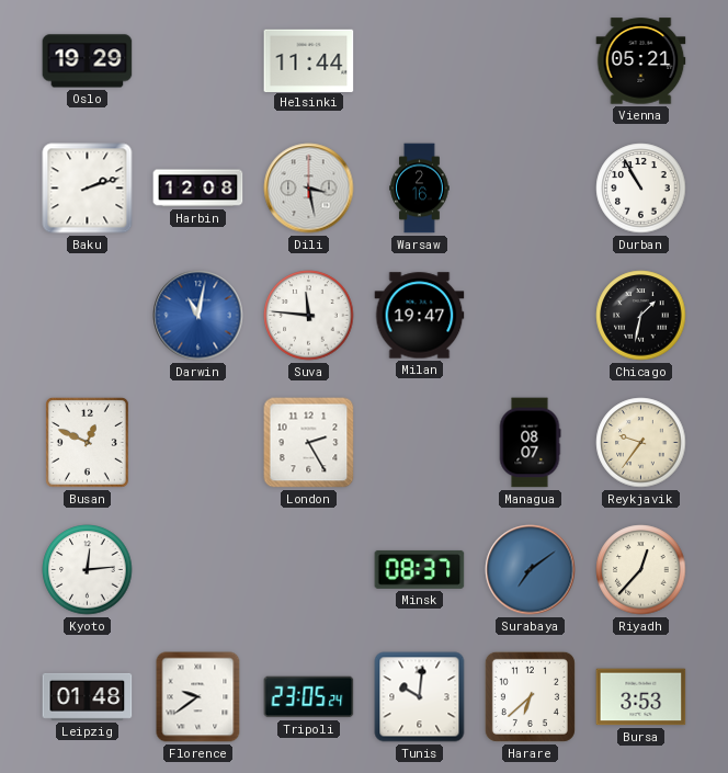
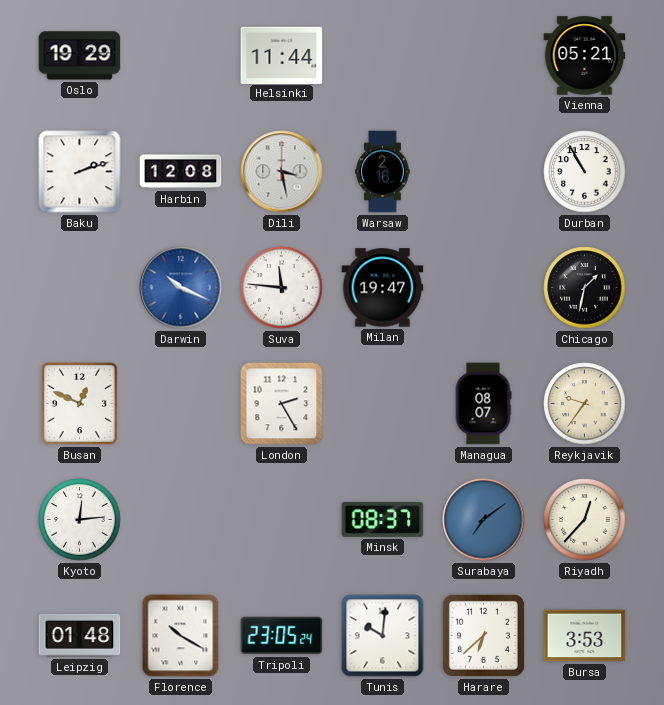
Darwin: 11:02 -> 10:19
Florence: 9:39 -> 10:20
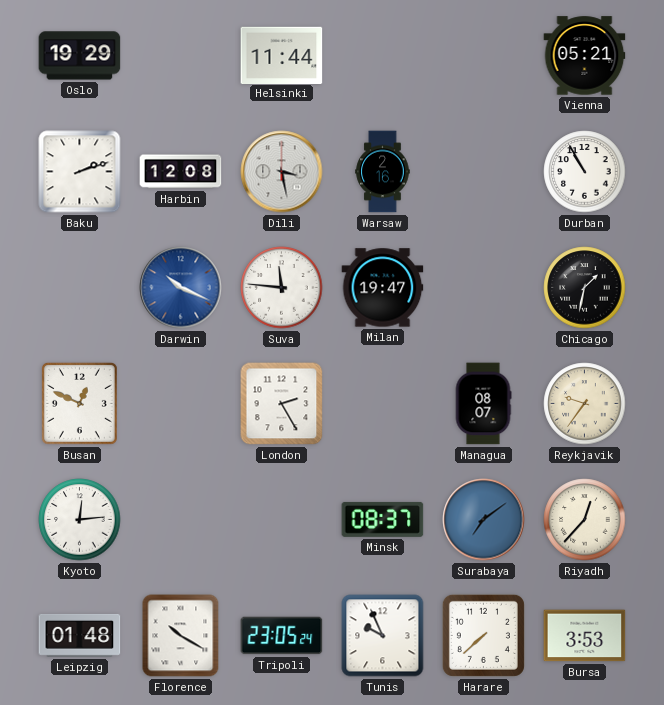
Tunis: 10:01 -> 9:56
Harare: 6:38 -> 7:38
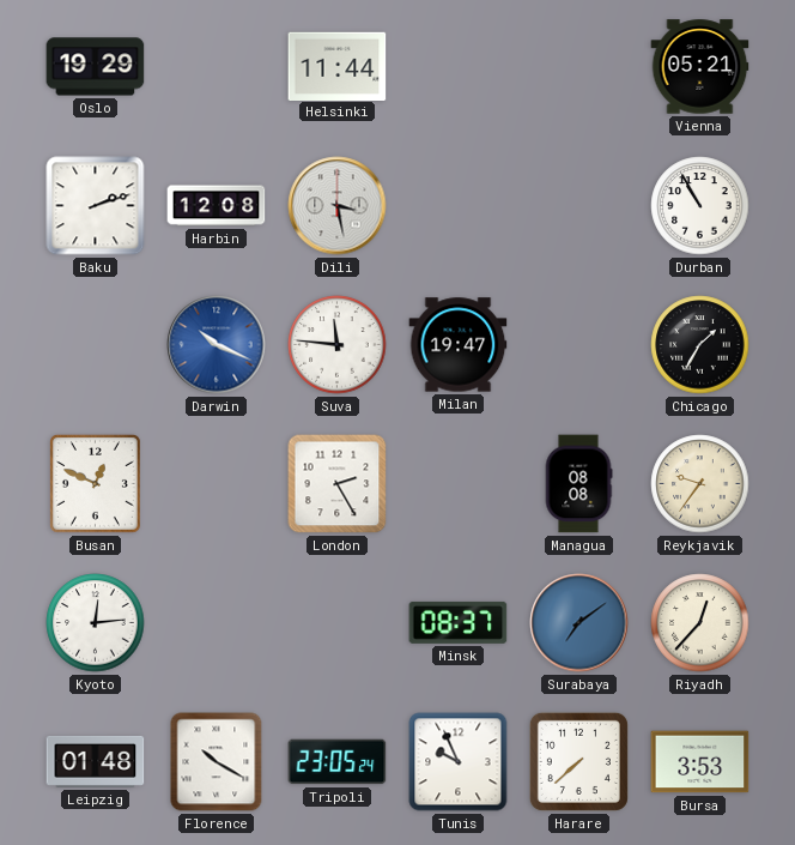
Warsaw: 2:16 -> none
Chicago: 1:32 -> 1:35
Managua: 08:07 -> 08:08
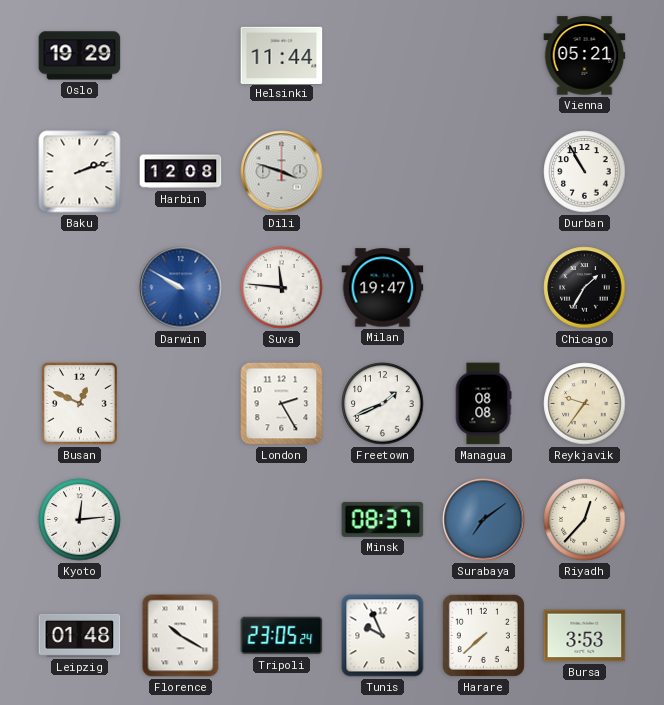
Dili: 3:28 -> 3:48
Darwin: 10:19 -> 9:50
Freetown: none -> 1:41
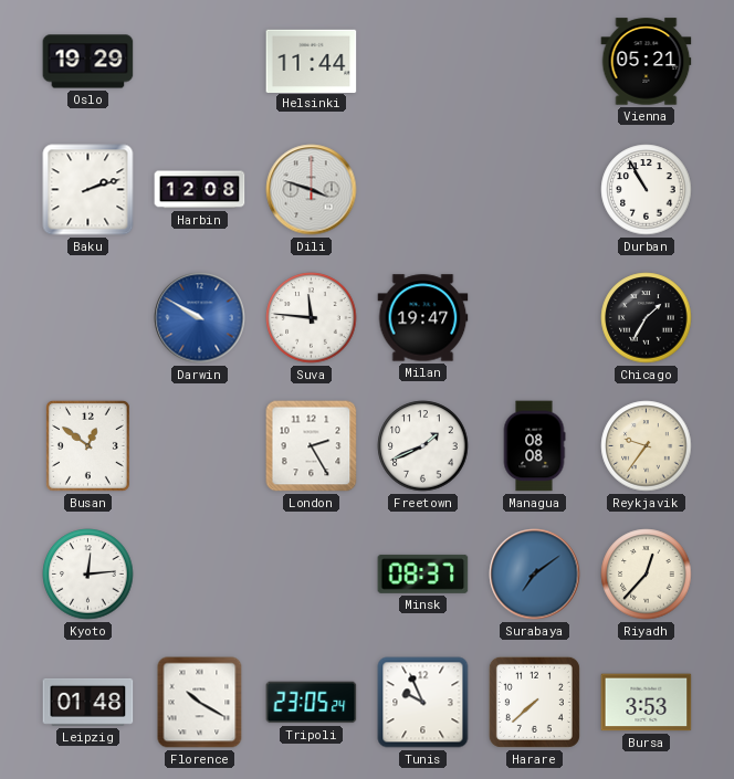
Busan: 12:49 -> 12:51
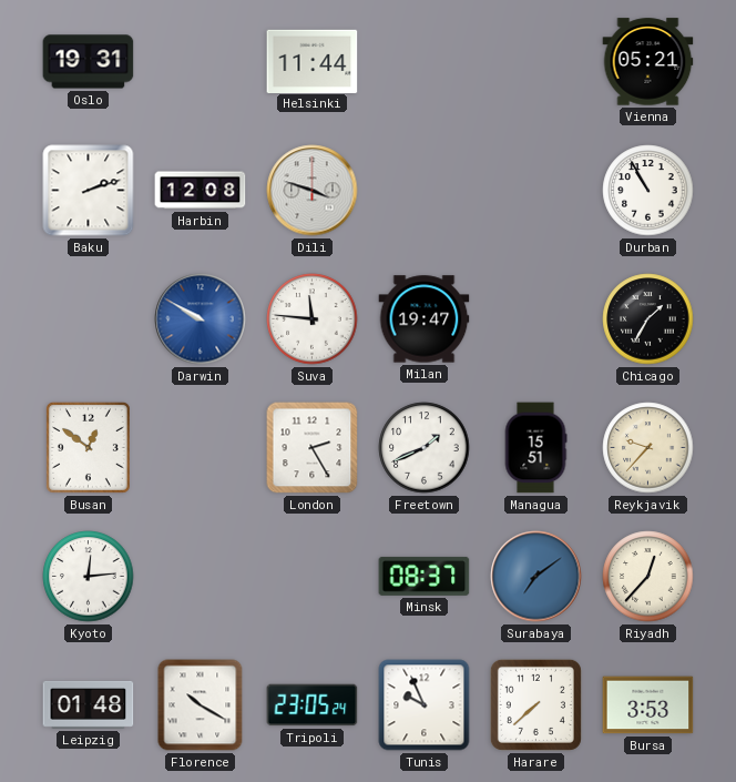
Oslo: 19:29 -> 19:31
Managua: 08:08 -> 15:51
Reykjavik: 9:36 -> 9:37
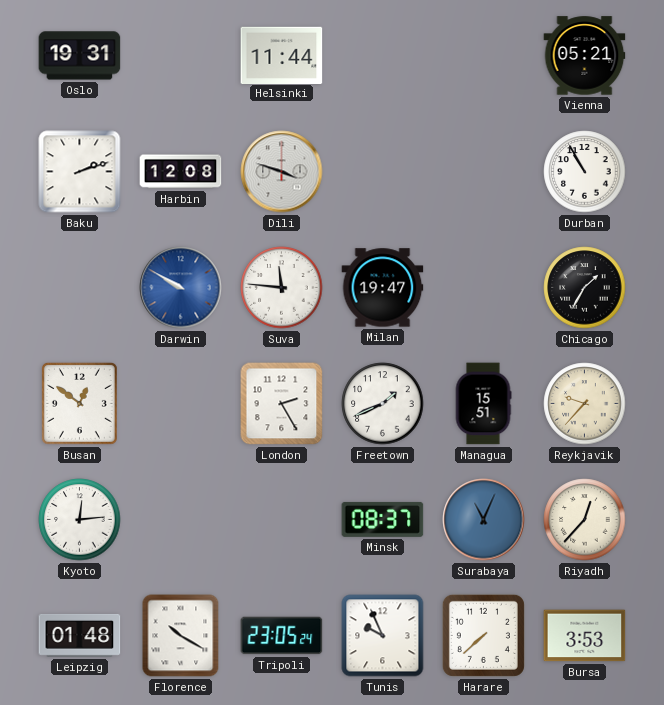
Surabaya: 7:09 -> 11:04
